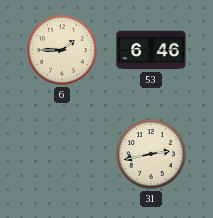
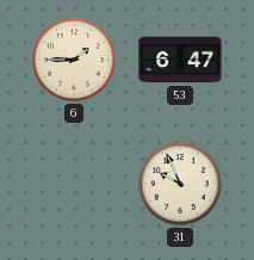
53: 6:46 -> 6:47
31: 2:43 -> 9:56
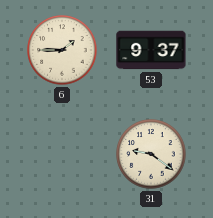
53: 6:47 -> 9:37
31: 9:56 -> 9:21
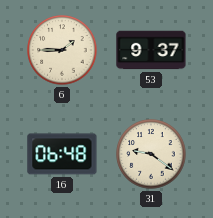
16: none -> 06:48
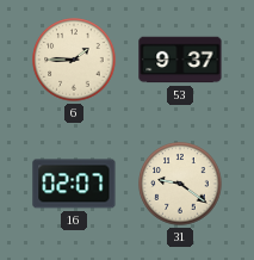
16: 06:48 -> 02:07
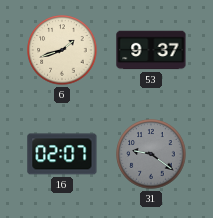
6: 1:45 -> 1:42
31 dial: cream -> grey
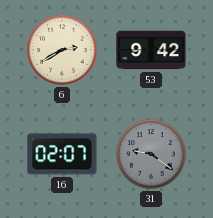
6: 1:42 -> 2:40
53: 9:37 -> 9:42
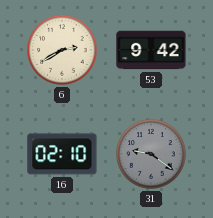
16: 02:07 -> 02:10
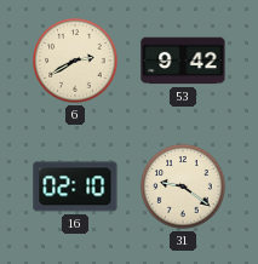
31 dial: grey -> cream
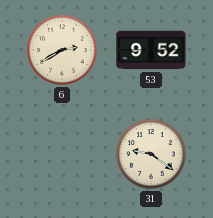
53: 9:42 -> 9:52
16: 02:10 -> none
